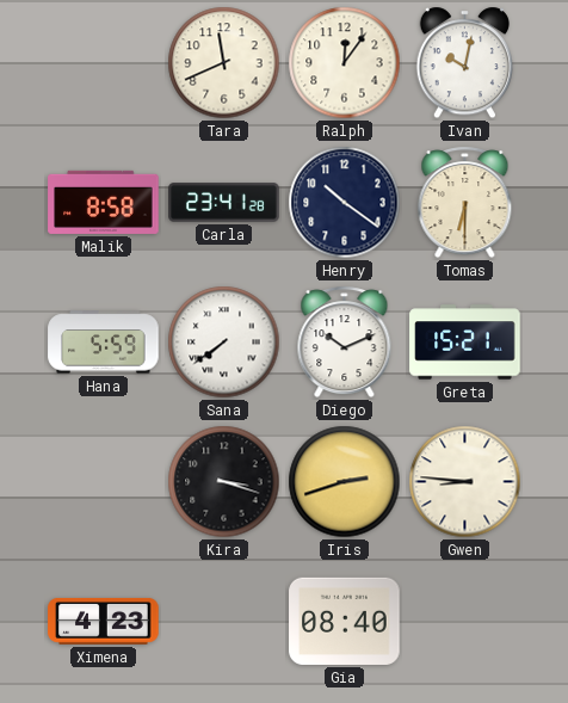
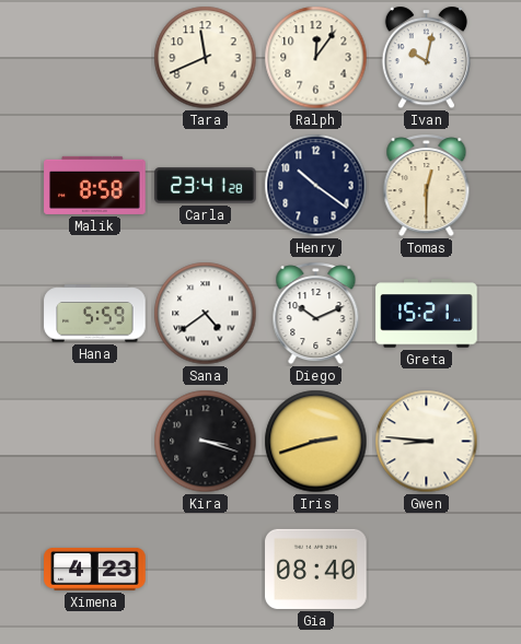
Tomas: 6:30 -> 12:30
Sana: 7:39 -> 4:39
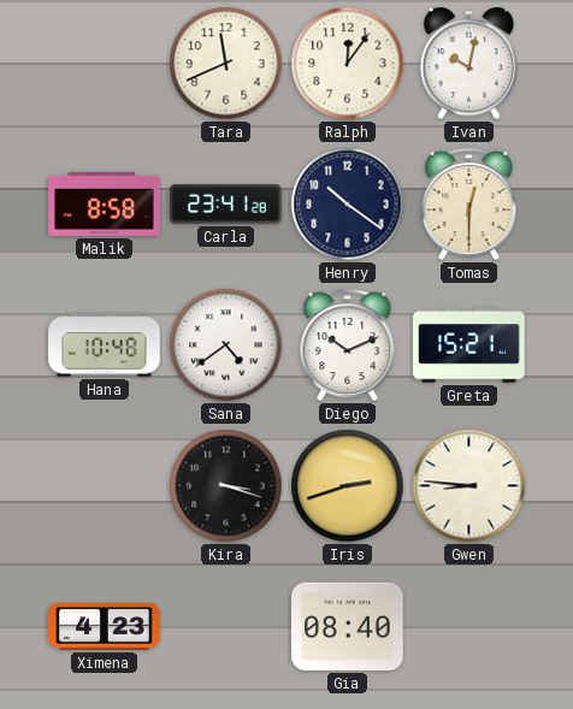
Hana: 5:59 -> 10:48
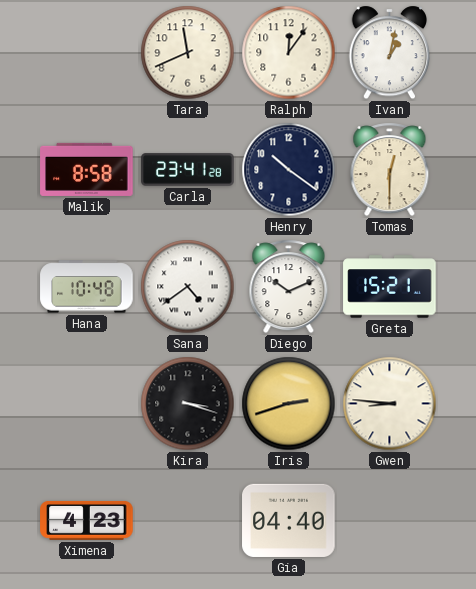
Ivan: 10:02 -> 1:02
Gia: 08:40 -> 04:40
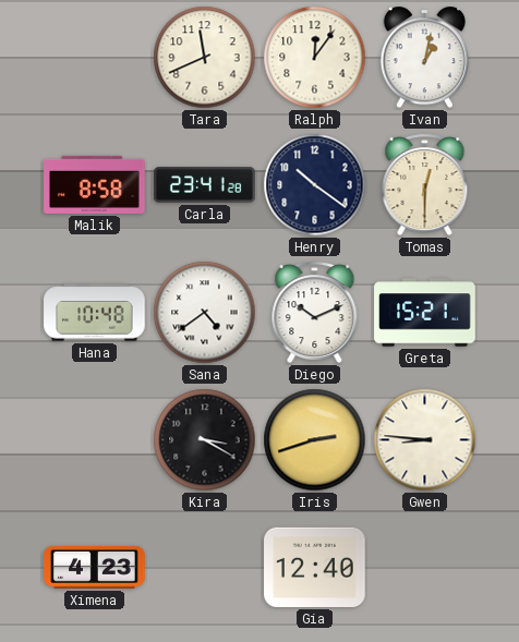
Kira: 3:18 -> 3:20
Gia: 04:40 -> 12:40
